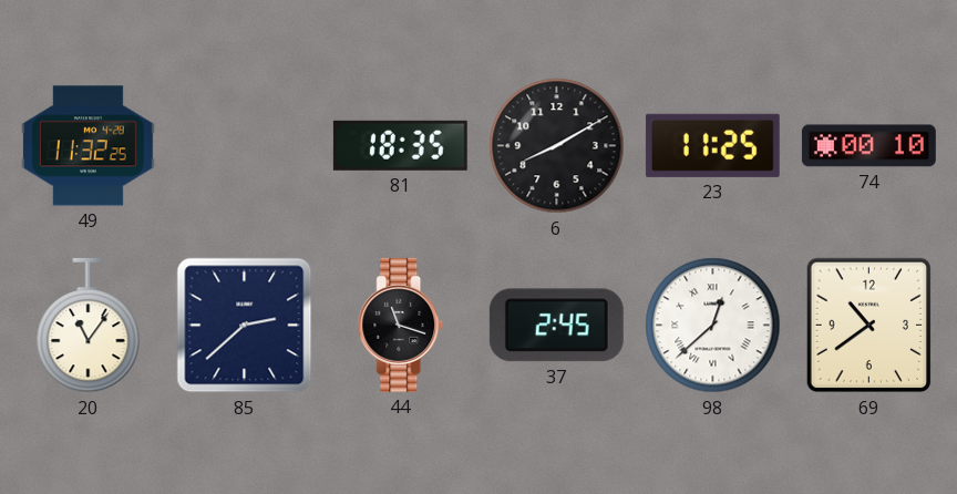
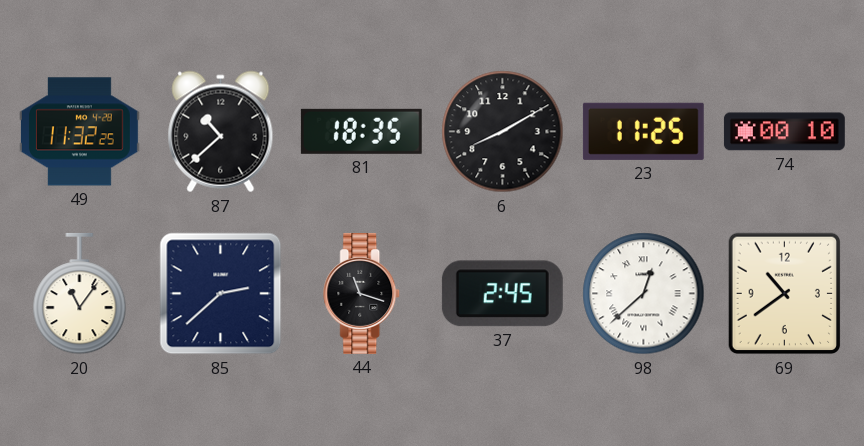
87: none -> 10:38
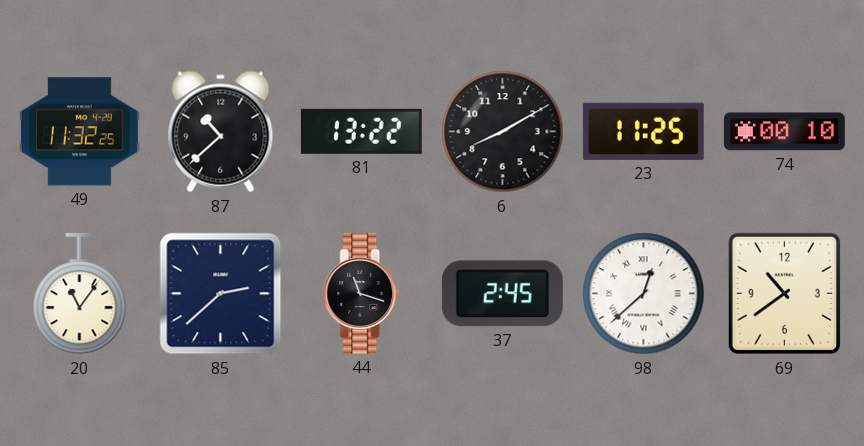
81: 18:35 -> 13:22
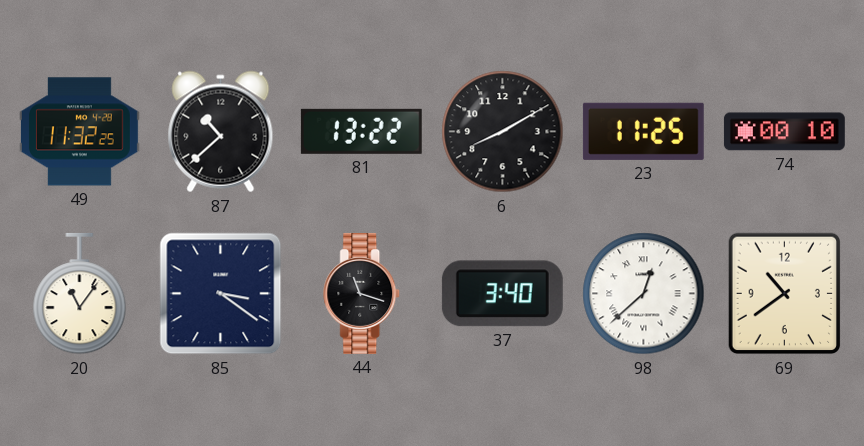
85: 2:38 -> 3:21
37: 2:45 -> 3:40
